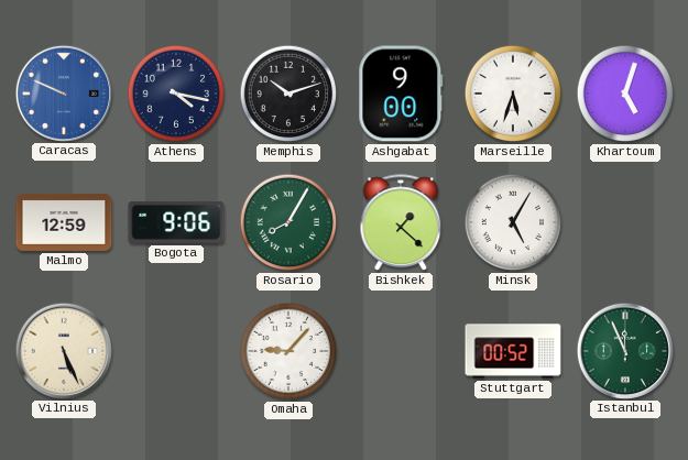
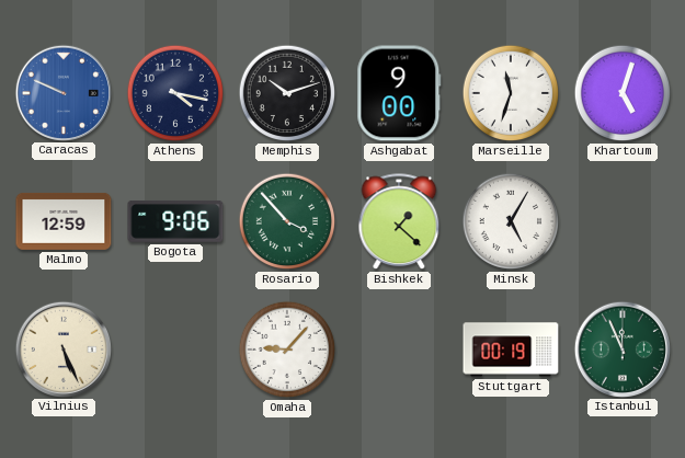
Marseille: 5:33 -> 11:33
Rosario: 8:05 -> 3:53
Stuttgart: 00:52 -> 00:19
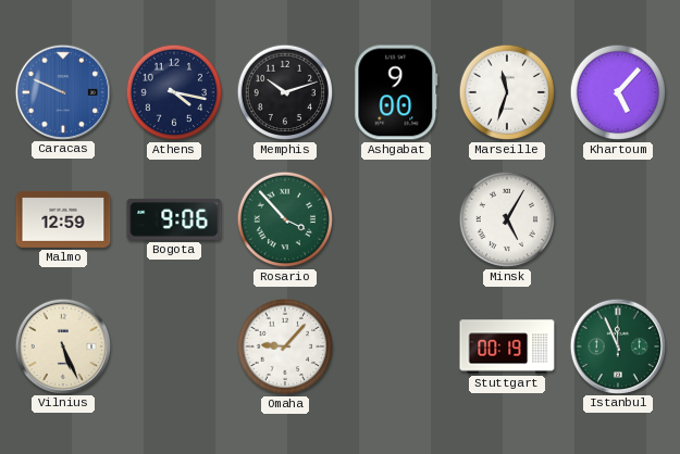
Khartoum: 5:03 -> 5:07
Bishkek: 1:22 -> none
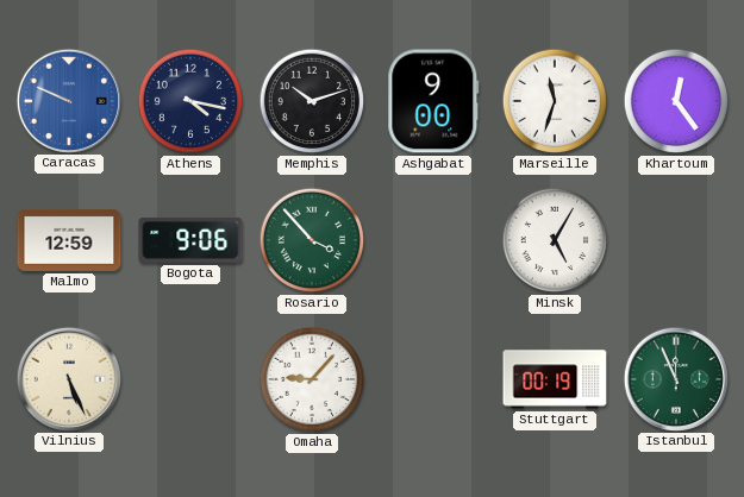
Khartoum: 5:07 -> 12:24
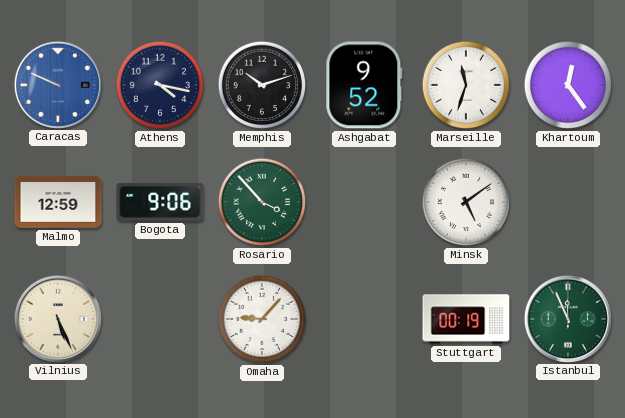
Ashgabat: 9:00 -> 9:52
Minsk: 5:05 -> 5:09
